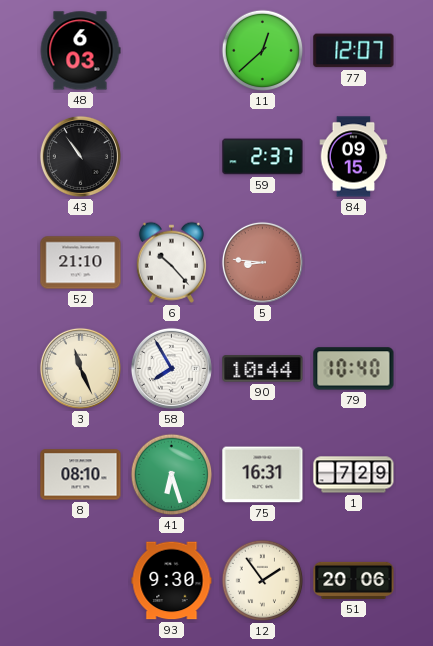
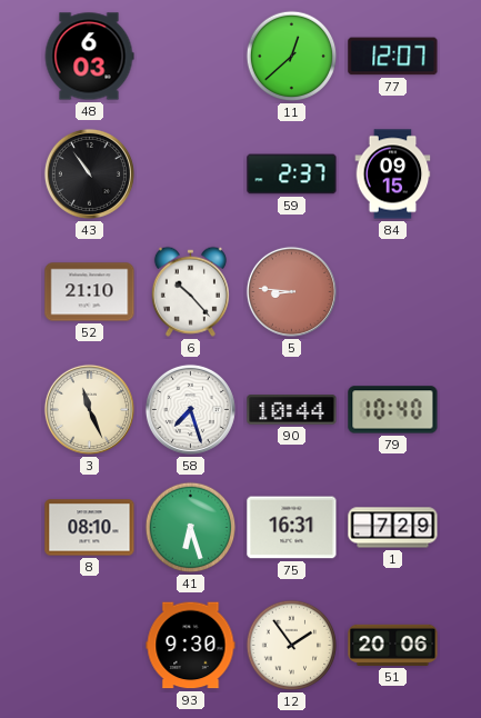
58: 7:55 -> 7:27
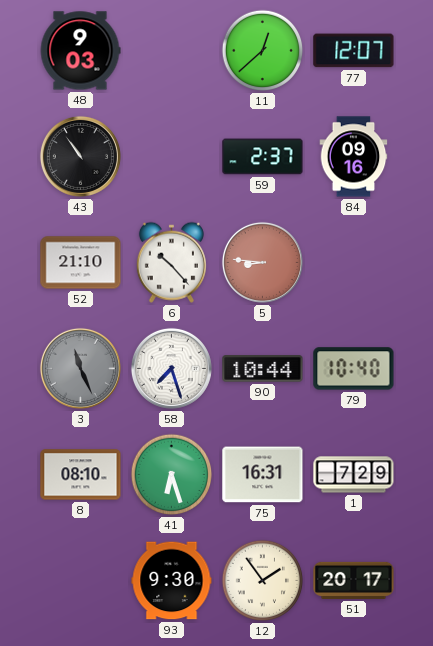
48: 6:03 -> 9:03
84: 09:15 -> 09:16
3 dial: cream -> grey
51: 20:06 -> 20:17
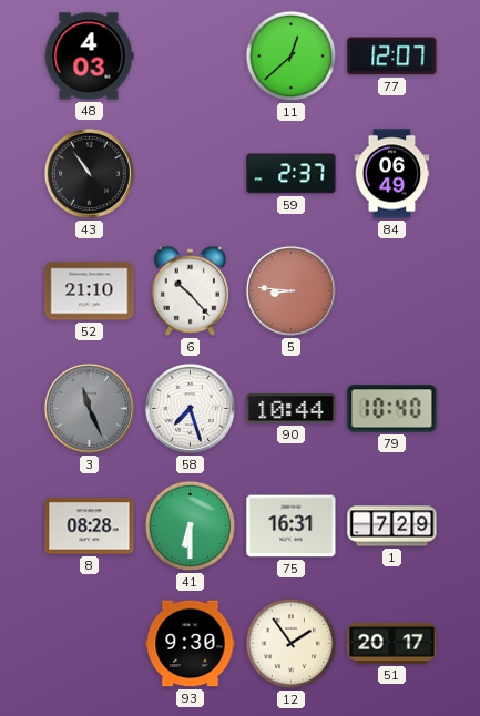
48: 9:03 -> 4:03
84: 09:16 -> 06:49
8: 08:10 -> 08:28
41: 6:27 -> 6:30
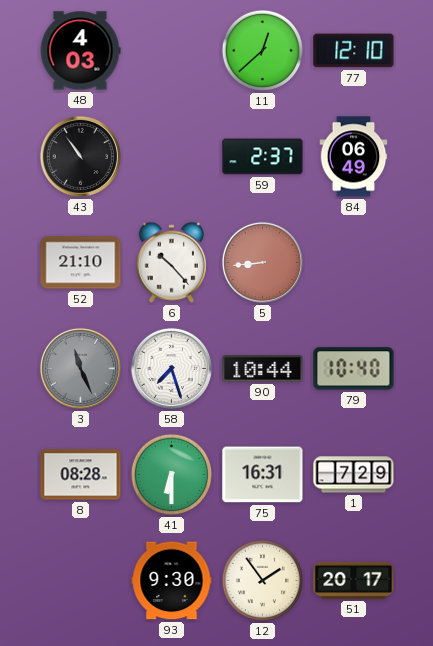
77: 12:07 -> 12:10
5: 8:46 -> 8:44
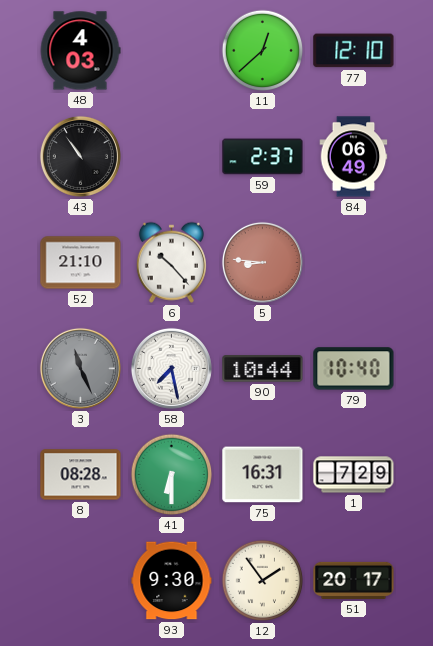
5: 8:44 -> 8:46
58: 7:27 -> 7:28
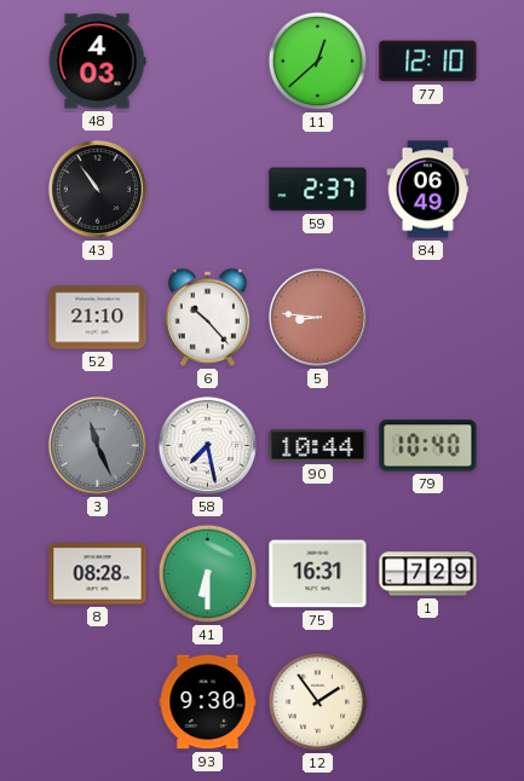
51: 20:17 -> none
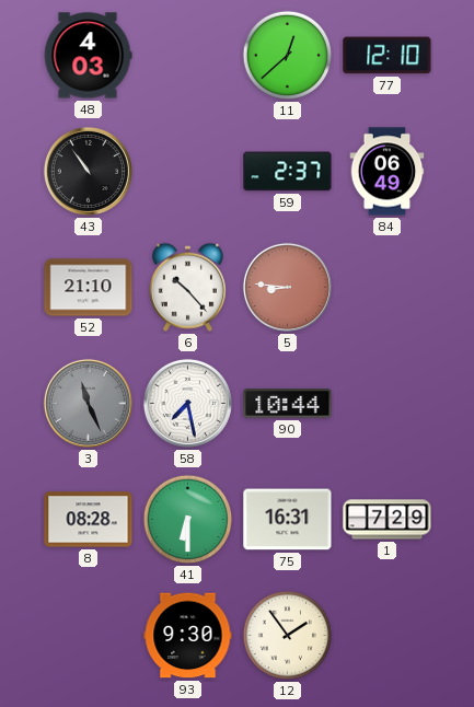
79: 10:40 -> none
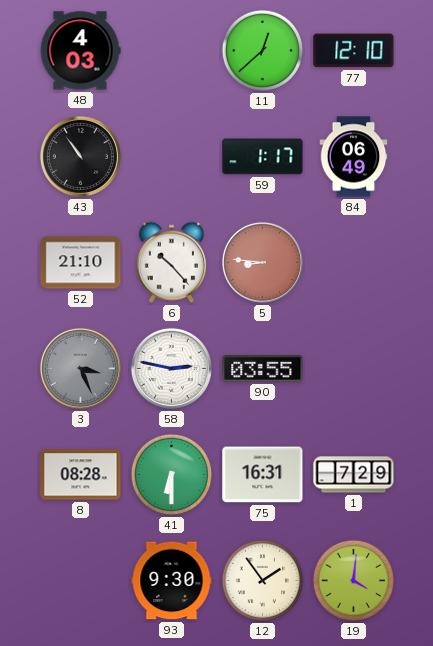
59: 2:37 -> 1:17
3: 11:26 -> 3:26
58: 7:28 -> 2:47
90: 10:44 -> 03:55
19: none -> 4:01
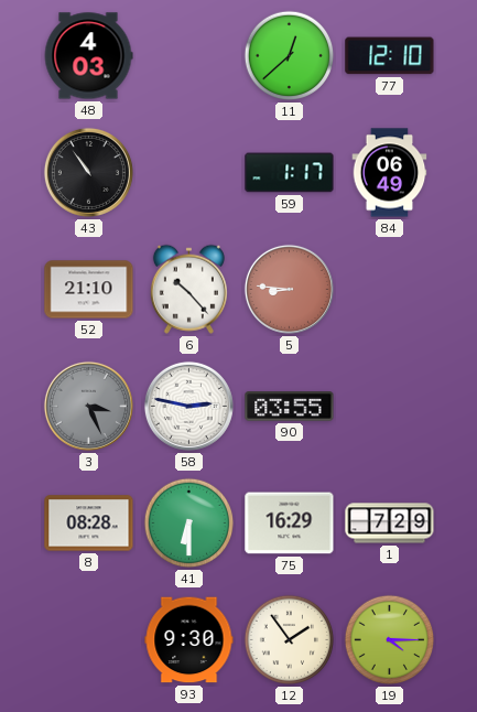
75: 16:31 -> 16:29
19: 4:01 -> 4:15
